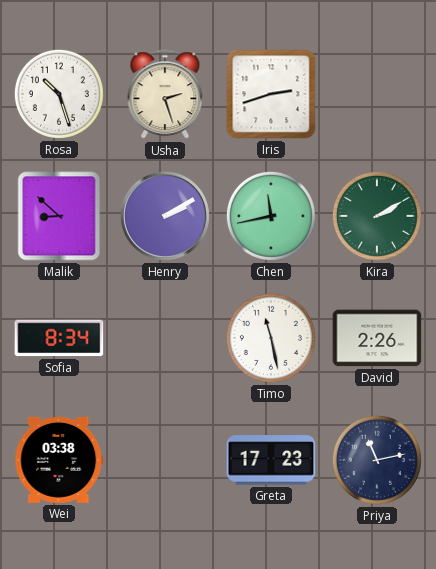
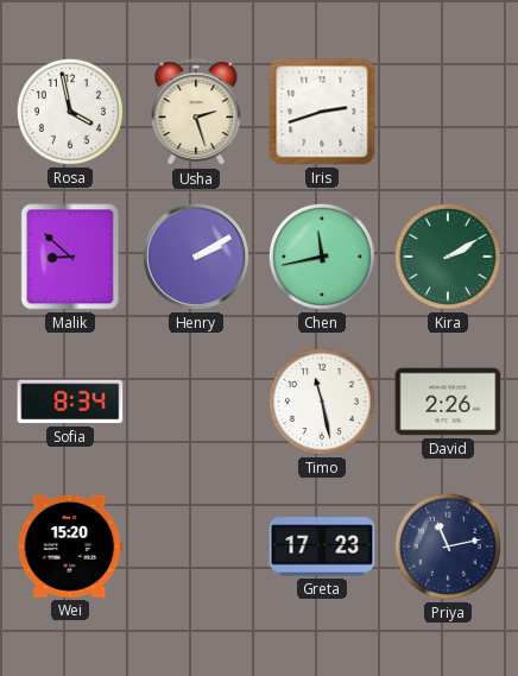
Rosa: 10:27 -> 3:58
Wei: 03:38 -> 15:20
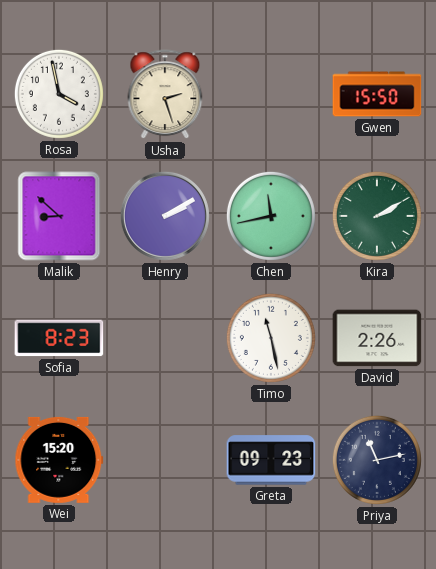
Iris: 2:42 -> none
Gwen: none -> 15:50
Sofia: 8:34 -> 8:23
Greta: 17:23 -> 09:23
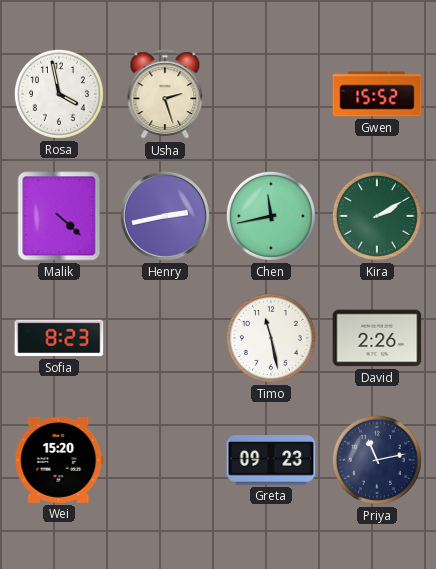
Gwen: 15:50 -> 15:52
Malik: 8:52 -> 4:22
Henry: 2:10 -> 2:43
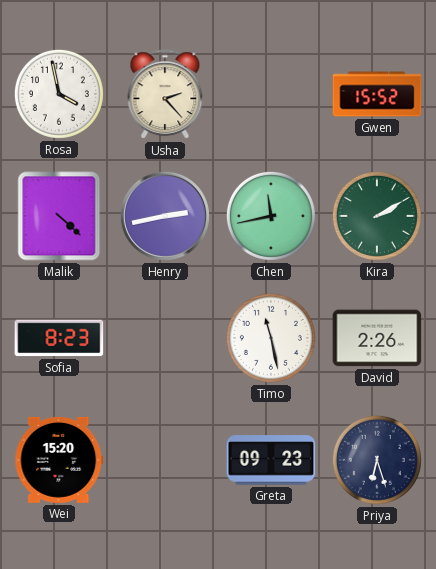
Usha: 2:27 -> 2:23
Priya: 11:13 -> 6:27
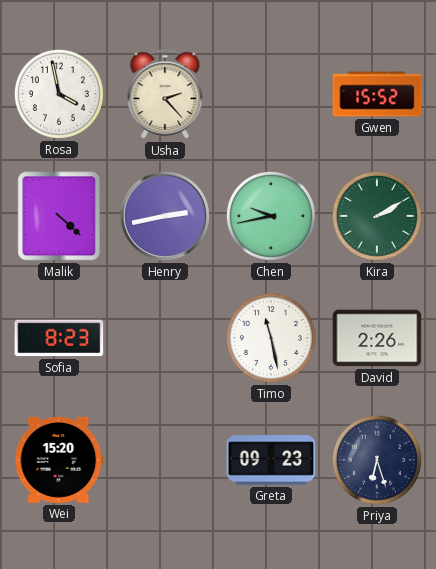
Chen: 11:43 -> 9:43
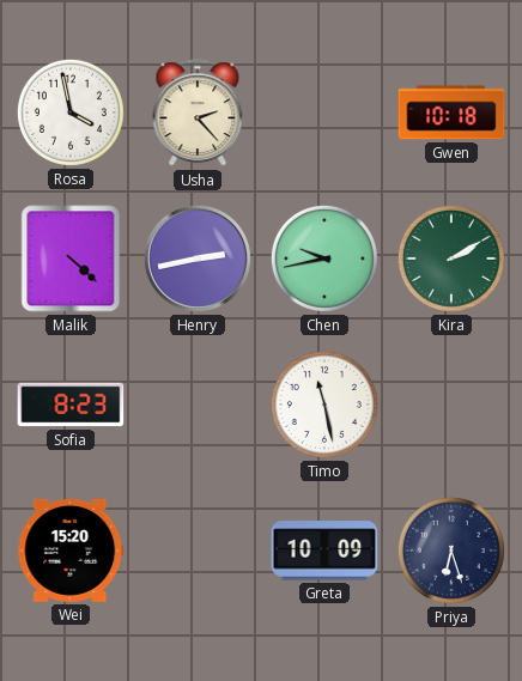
Gwen: 15:52 -> 10:18
David: 2:26 -> none
Greta: 09:23 -> 10:09
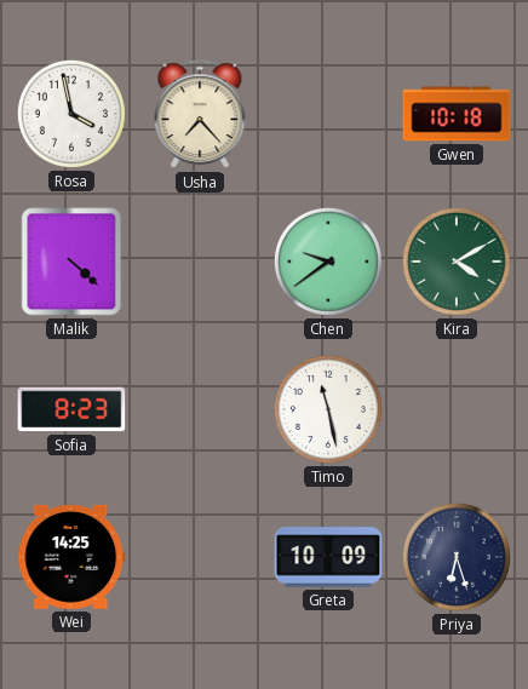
Usha: 2:23 -> 7:23
Henry: 2:43 -> none
Chen: 9:43 -> 9:39
Kira: 2:10 -> 4:10
Wei: 15:20 -> 14:25
